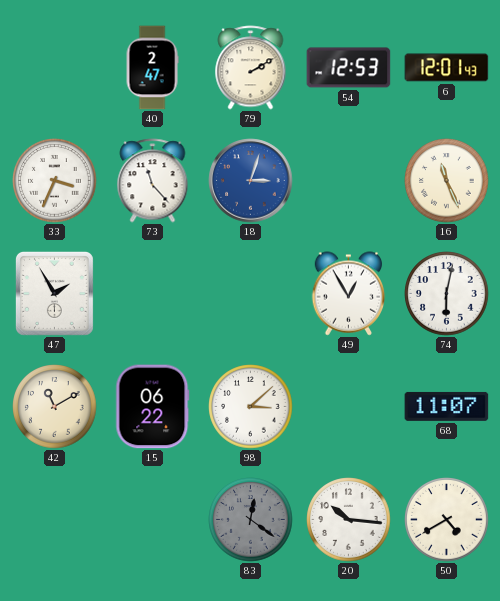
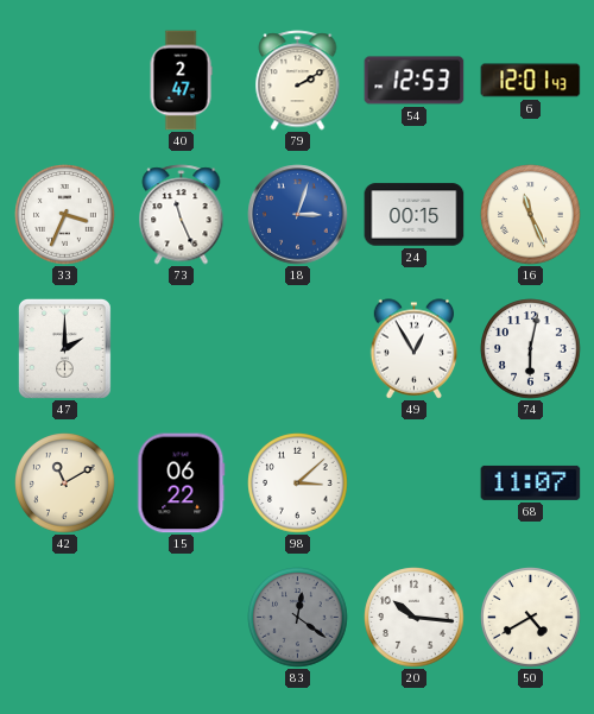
73: 11:23 -> 11:26
24: none -> 00:15
47: 1:55 -> 2:00
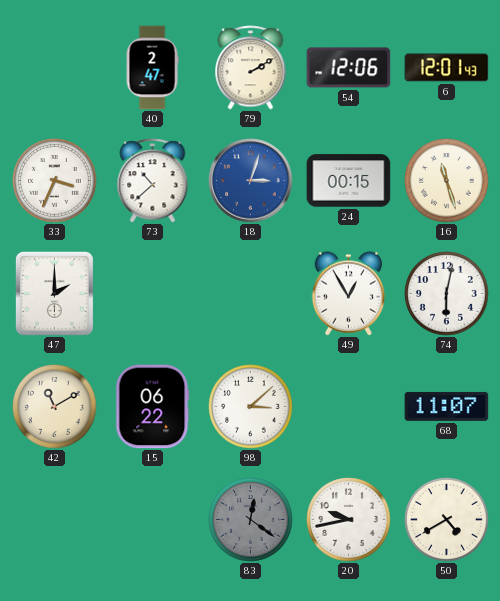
54: 12:53 -> 12:06
73: 11:26 -> 10:38
16: 11:26 -> 11:27
20: 10:16 -> 9:43
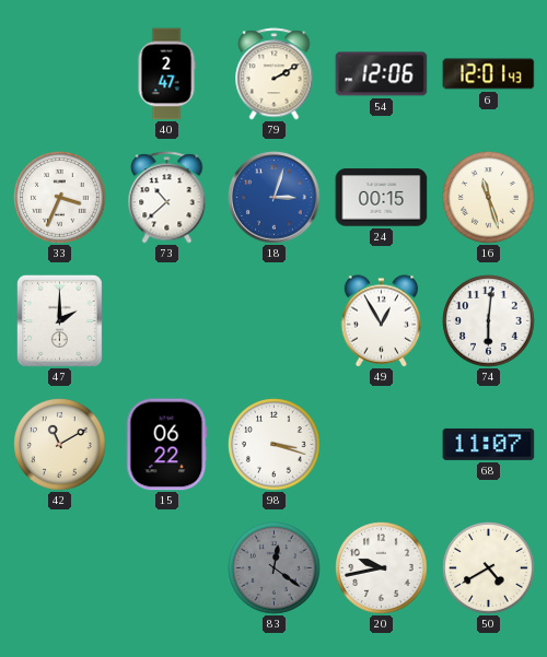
74: 6:02 -> 6:01
98: 3:08 -> 3:18
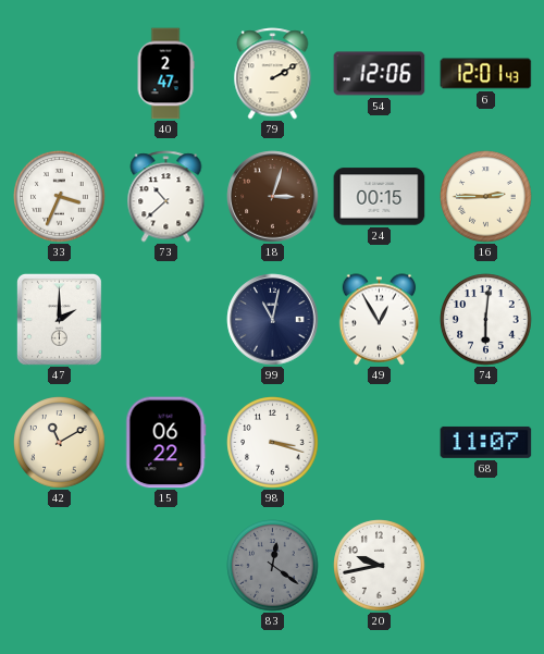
18 dial: blue -> brown
16: 11:27 -> 2:45
99: none -> 11:02
50: 4:40 -> none
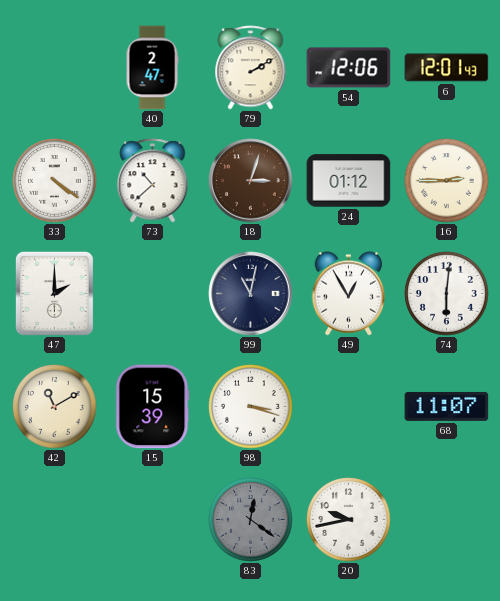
33: 3:34 -> 4:21
24: 00:15 -> 01:12
15: 06:22 -> 15:39
